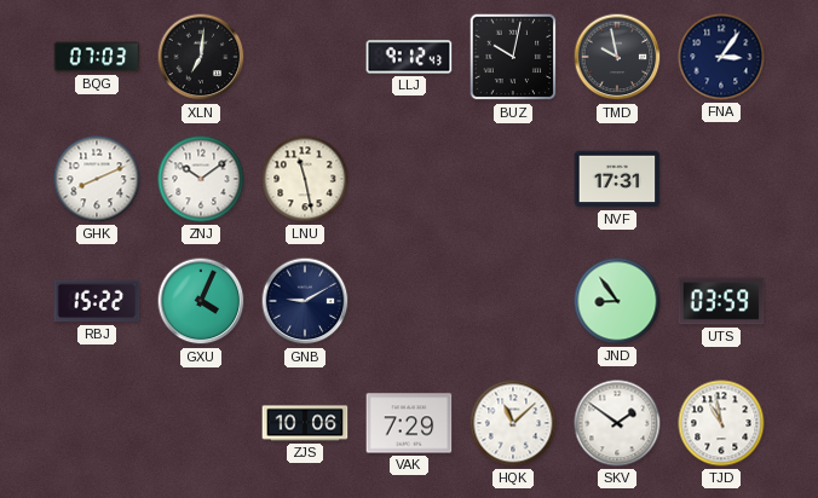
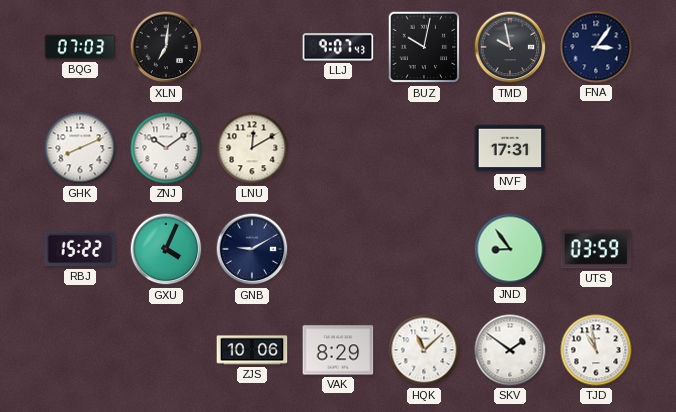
LLJ: 9:12 -> 9:07
LNU: 11:28 -> 12:10
VAK: 7:29 -> 8:29
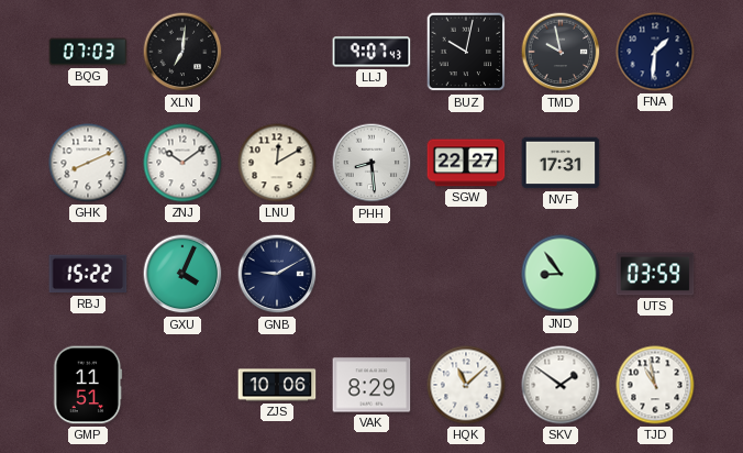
FNA: 3:06 -> 1:31
PHH: none -> 8:29
SGW: none -> 22:27
GMP: none -> 11:51
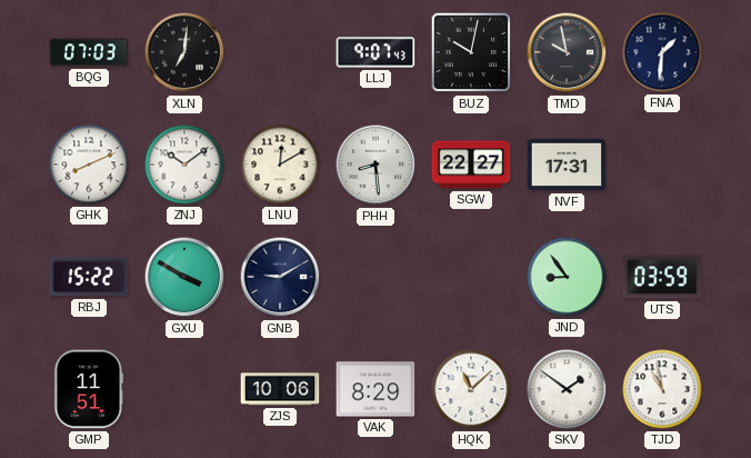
GXU: 4:04 -> 3:50
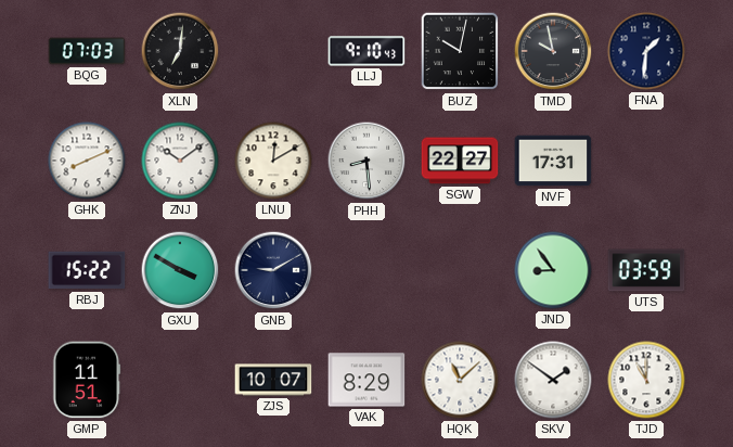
LLJ: 9:07 -> 9:10
ZJS: 10:06 -> 10:07
TJD: 10:58 -> 11:00
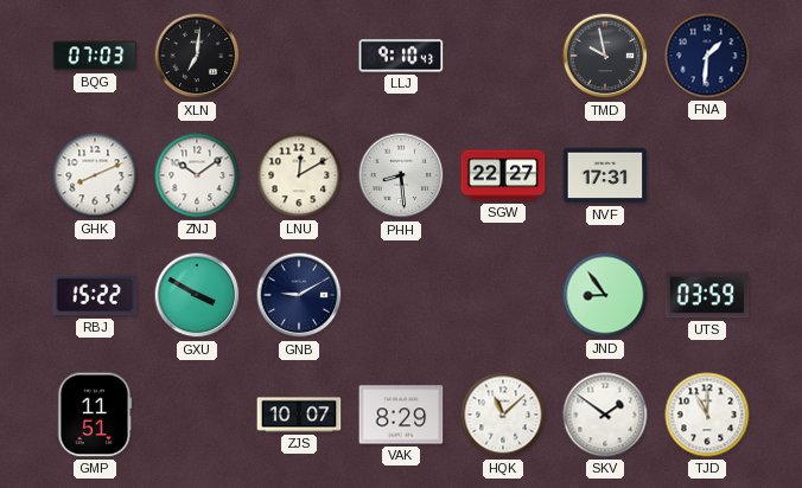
BUZ: 10:02 -> none
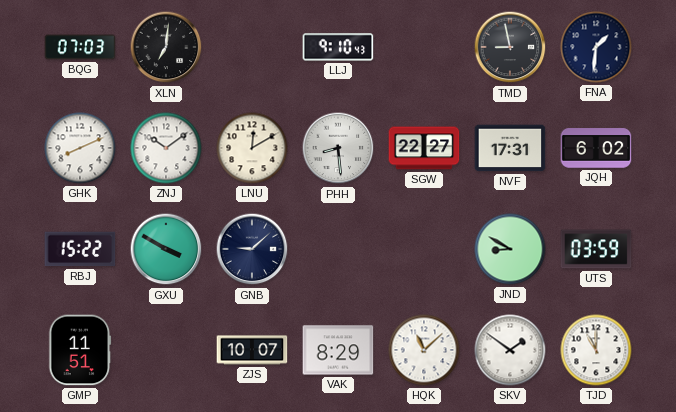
TMD: 9:58 -> 8:58
JQH: none -> 6:02
GNB: 9:10 -> 9:08
JND: 8:54 -> 8:50
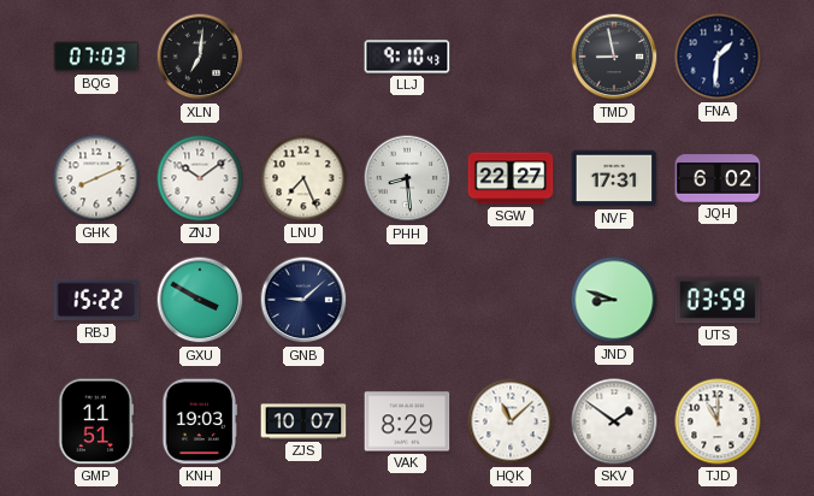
LNU: 12:10 -> 7:26
JND: 8:50 -> 8:48
KNH: none -> 19:03
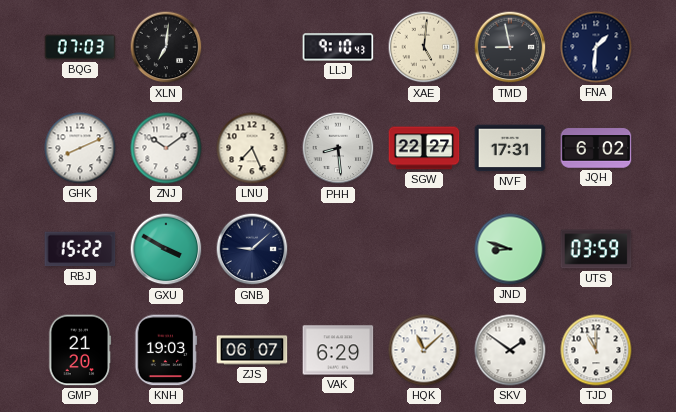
XAE: none -> 5:01
GMP: 11:51 -> 21:20
ZJS: 10:07 -> 06:07
VAK: 8:29 -> 6:29
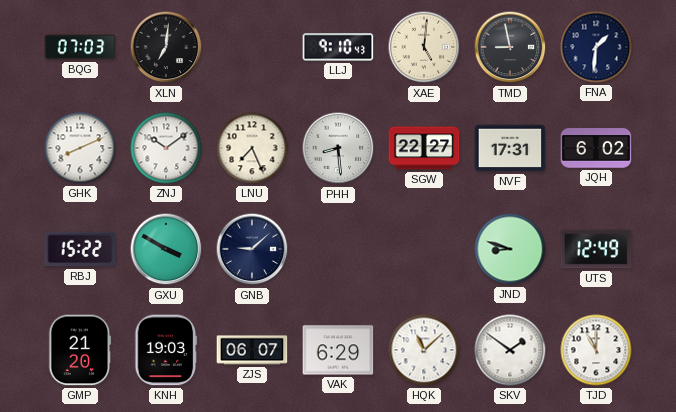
UTS: 03:59 -> 12:49
